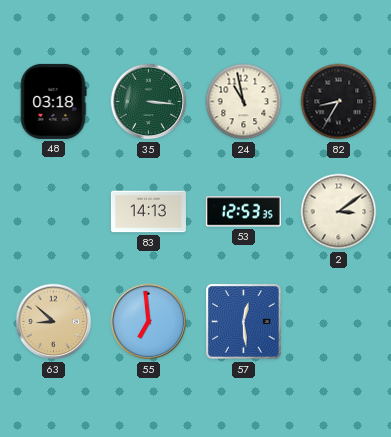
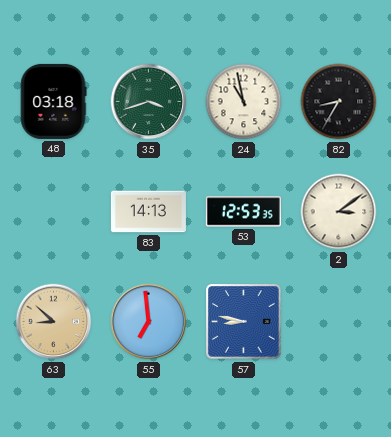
35: 3:16 -> 3:42
57: 12:29 -> 8:47
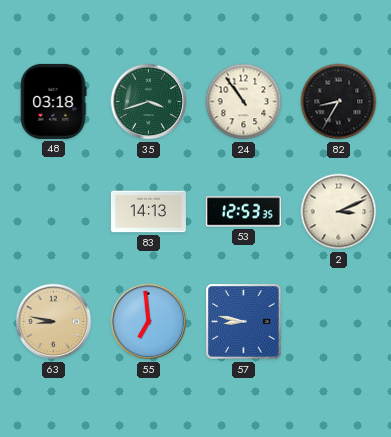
24: 10:58 -> 10:54
2: 3:09 -> 3:11
63: 8:52 -> 8:47
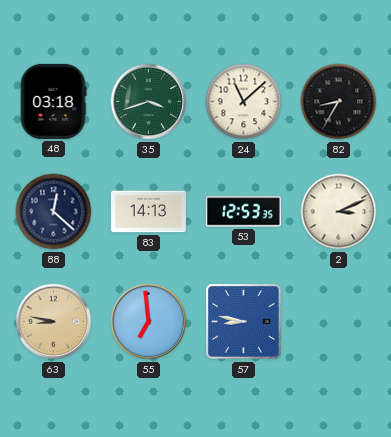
24: 10:54 -> 11:08
88: none -> 12:22
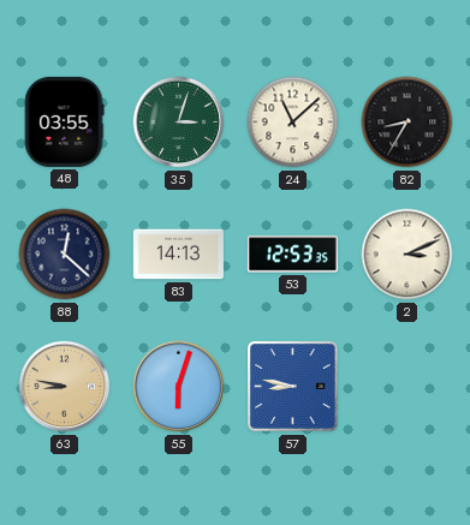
48: 03:18 -> 03:55
35: 3:42 -> 3:03
55: 6:59 -> 6:03
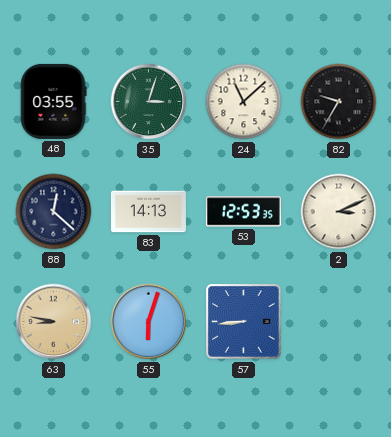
82: 8:35 -> 9:35
57: 8:47 -> 8:44
